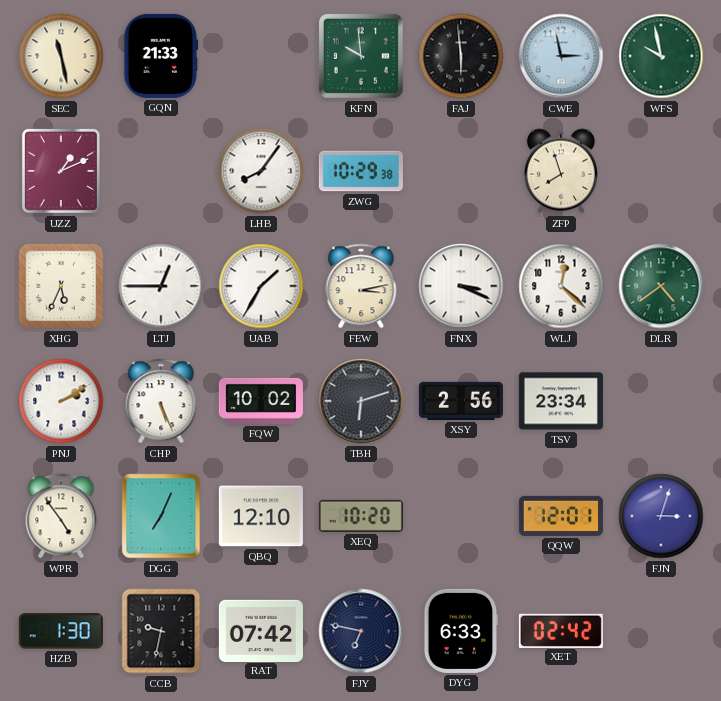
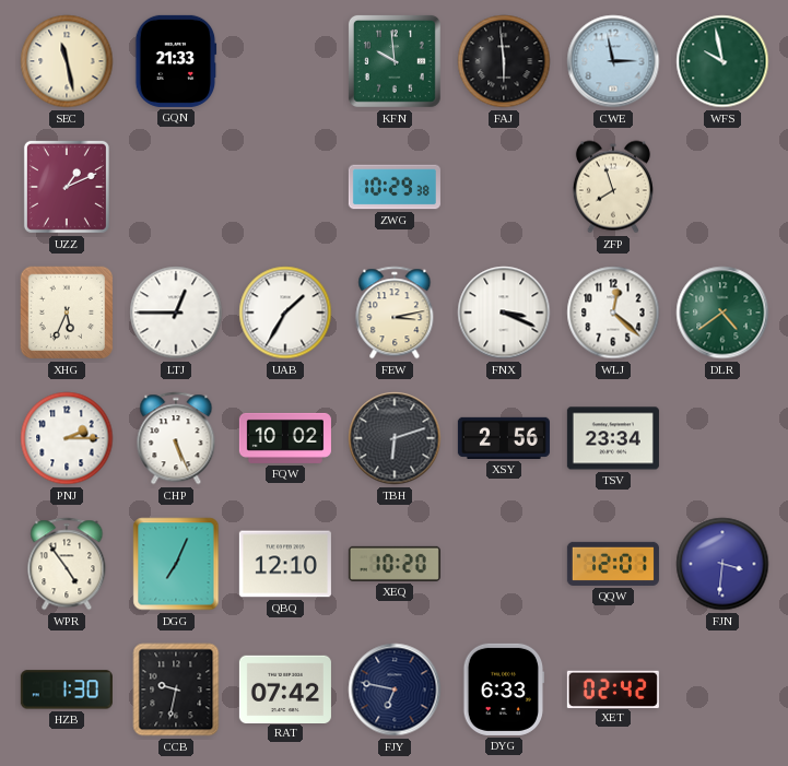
LHB: 8:06 -> none
PNJ: 2:10 -> 2:15
FJN: 3:03 -> 3:31
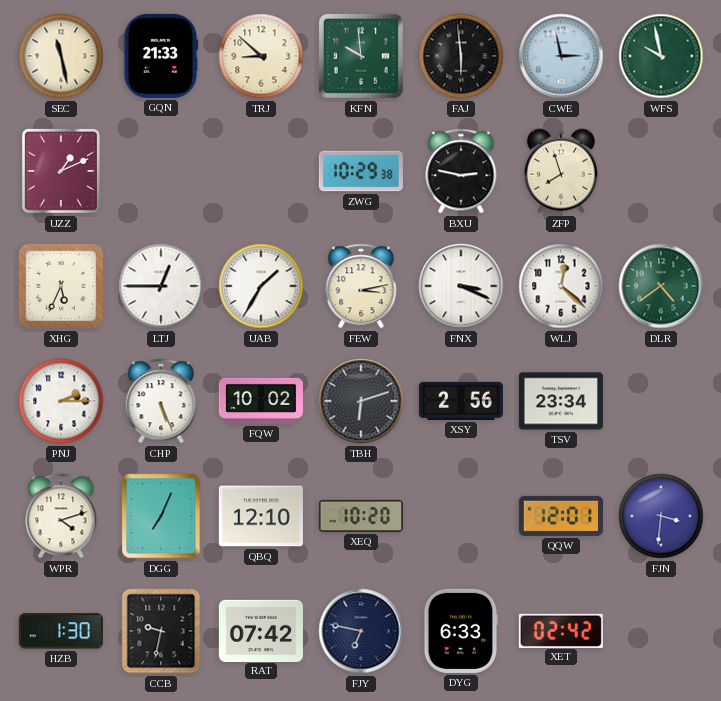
TRJ: none -> 8:52
BXU: none -> 2:47
WPR: 4:54 -> 4:12
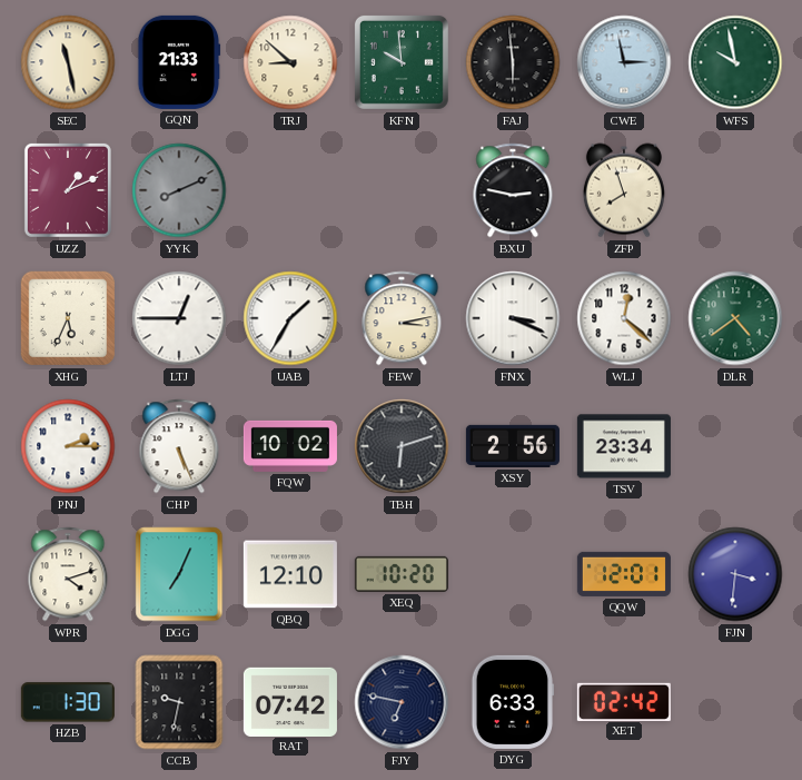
YYK: none -> 8:11
ZWG: 10:29 -> none
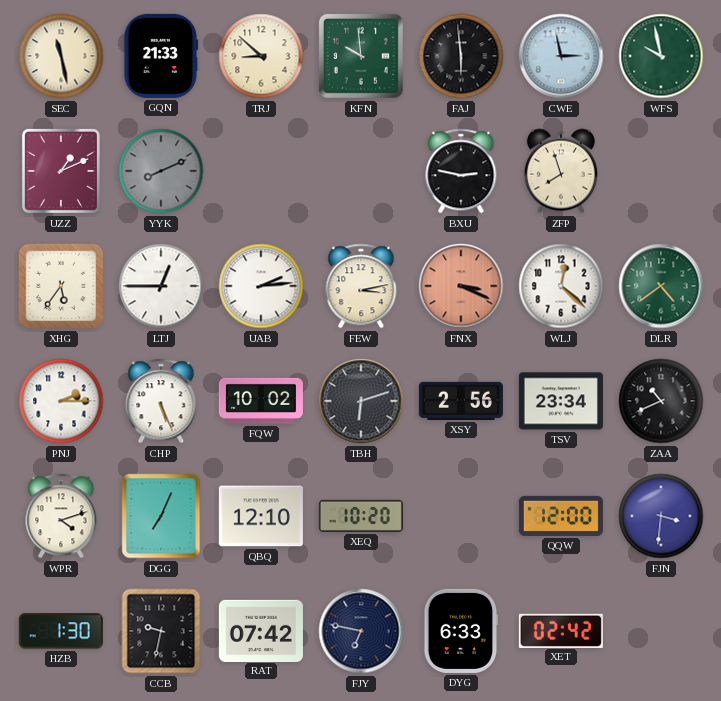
XHG: 5:34 -> 5:36
UAB: 1:35 -> 2:14
FNX dial: white -> salmon
ZAA: none -> 10:41
QQW: 12:01 -> 12:00
